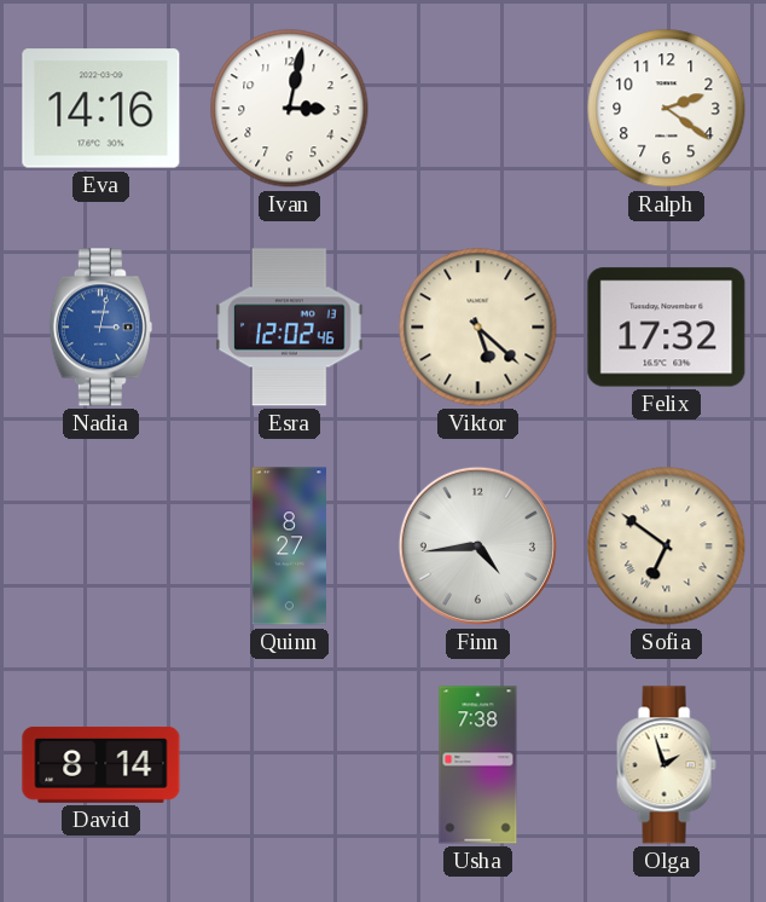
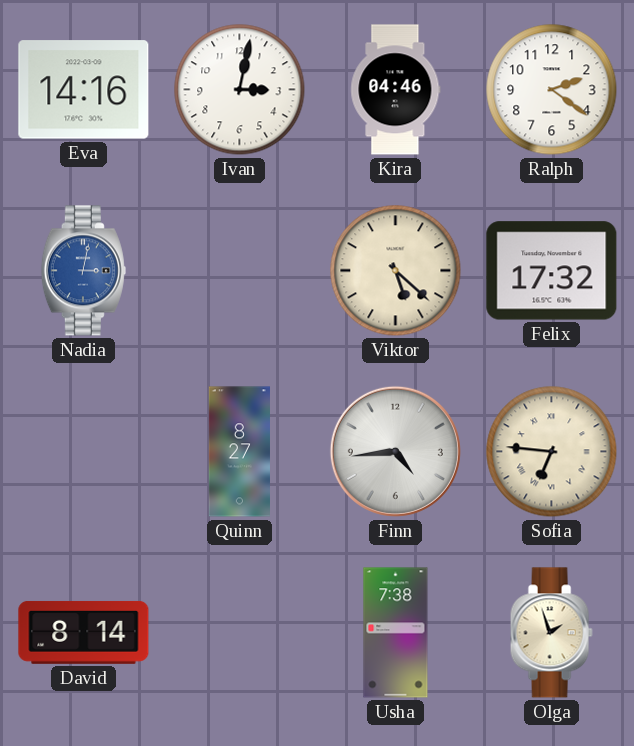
Kira: none -> 04:46
Esra: 12:02 -> none
Sofia: 6:51 -> 6:46
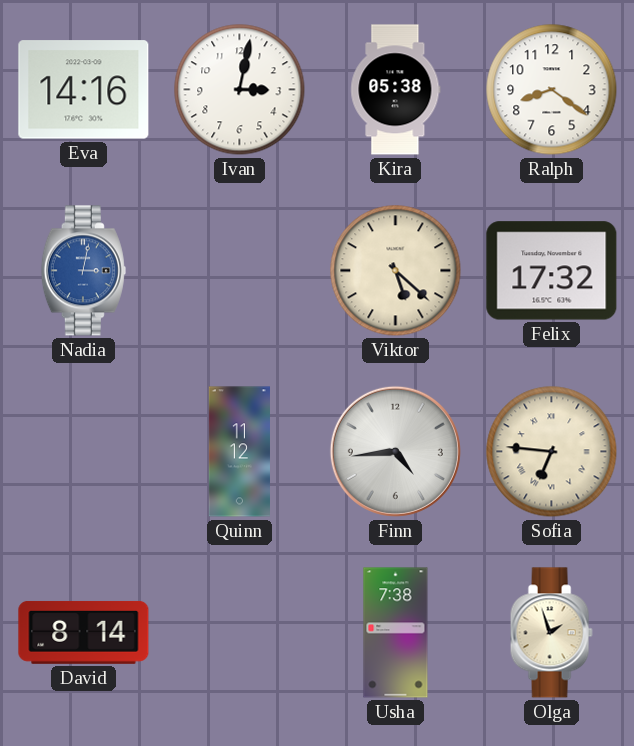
Kira: 04:46 -> 05:38
Ralph: 2:21 -> 8:21
Quinn: 8:27 -> 11:12
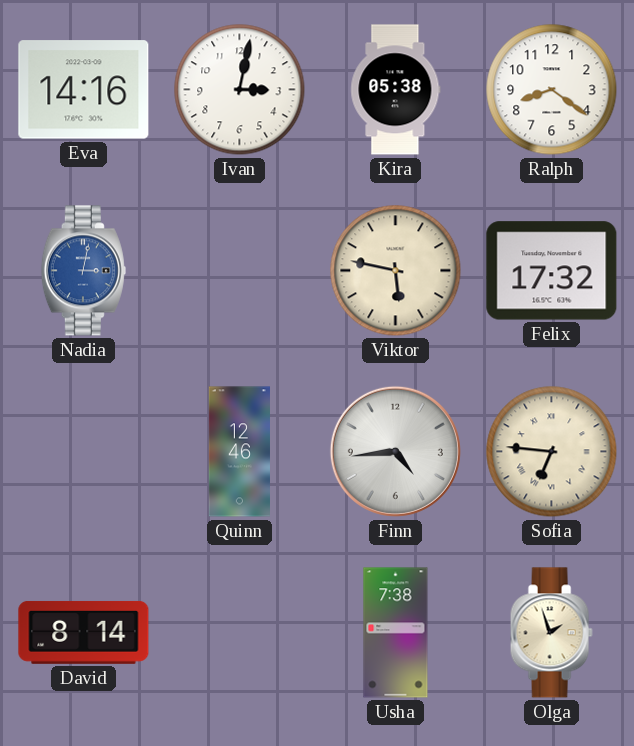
Viktor: 5:22 -> 5:47
Quinn: 11:12 -> 12:46
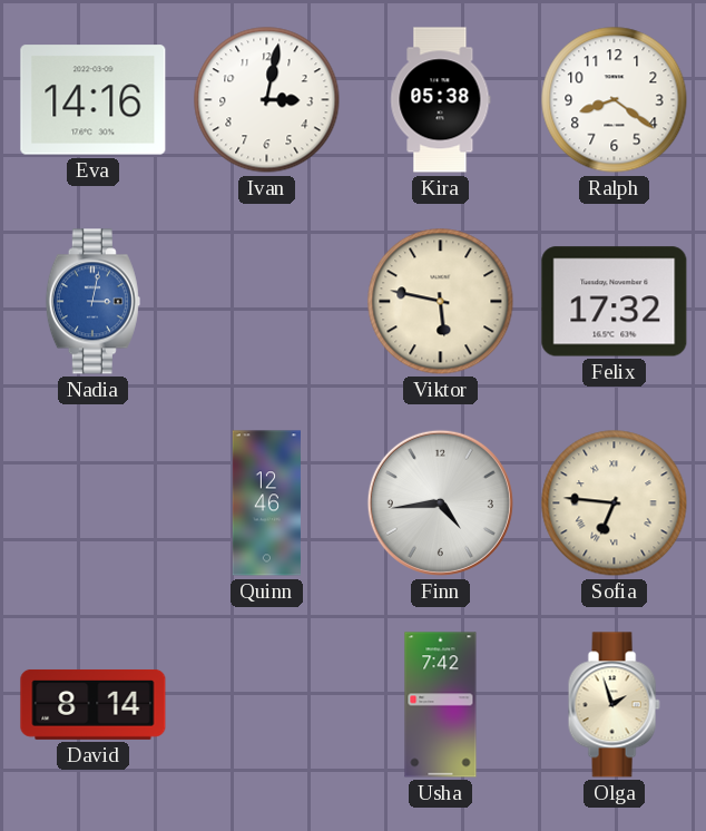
Usha: 7:38 -> 7:42
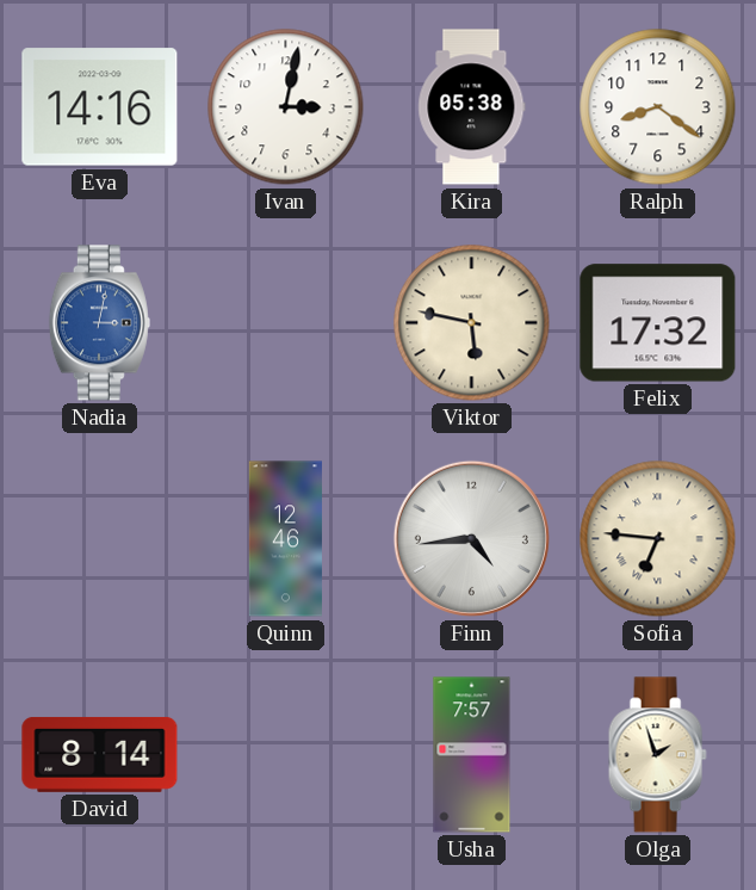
Usha: 7:42 -> 7:57
